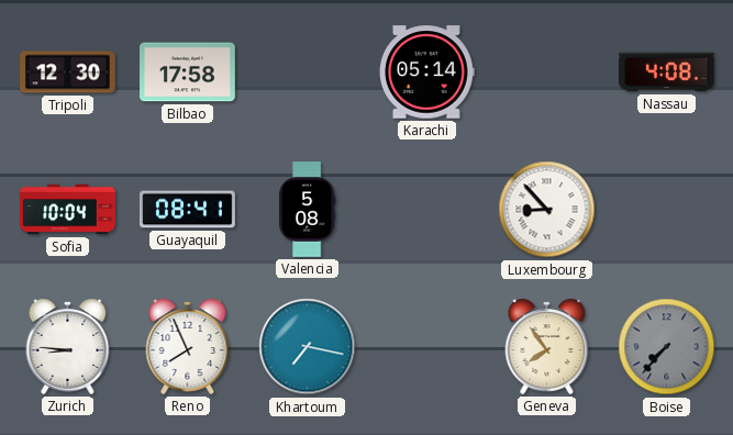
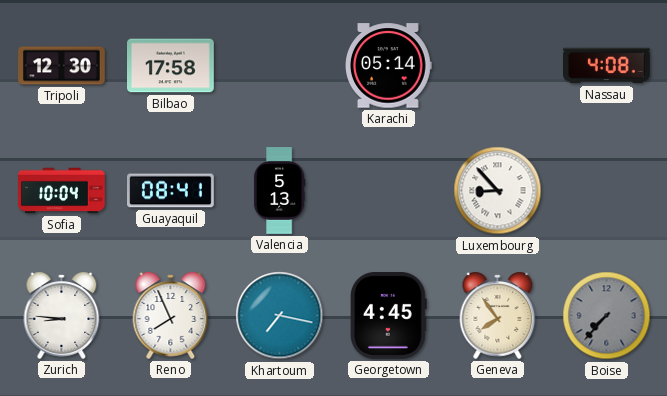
Valencia: 5:08 -> 5:13
Georgetown: none -> 4:45
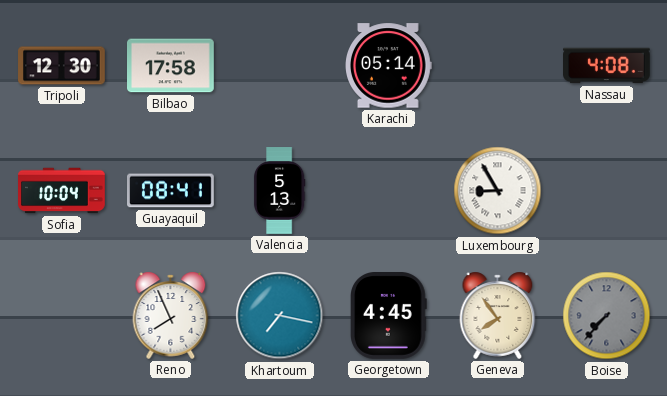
Luxembourg: 8:53 -> 8:55
Zurich: 8:46 -> none
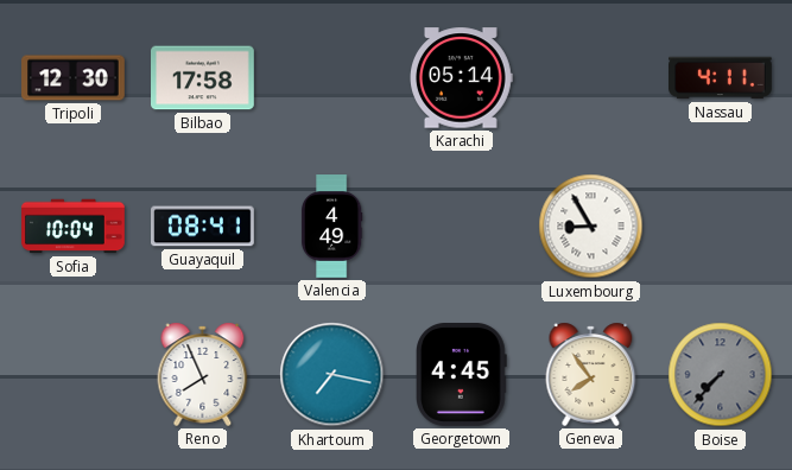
Nassau: 4:08 -> 4:11
Valencia: 5:13 -> 4:49
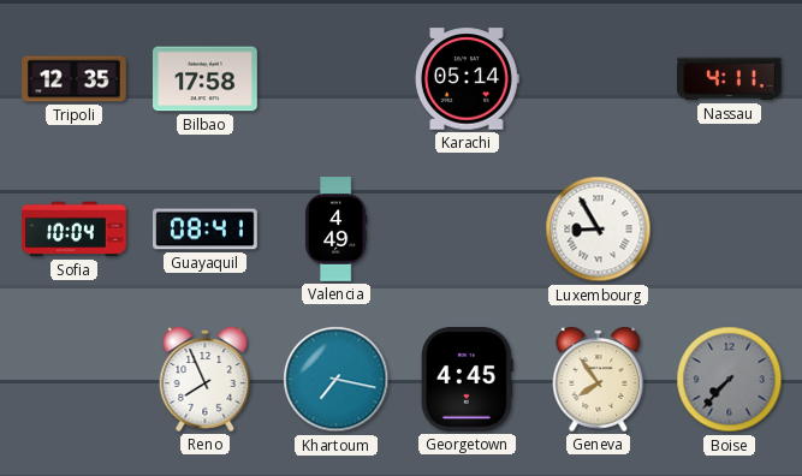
Tripoli: 12:30 -> 12:35
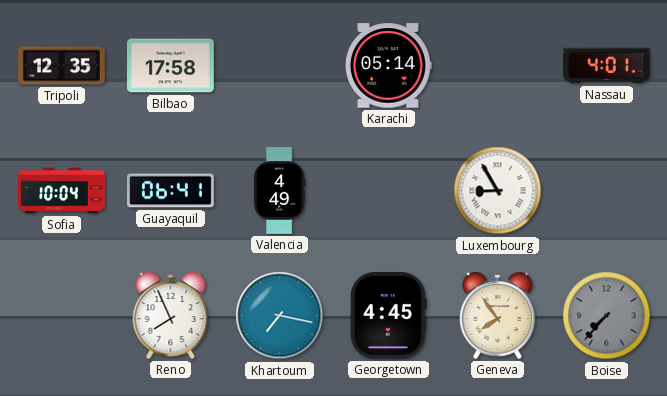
Nassau: 4:11 -> 4:01
Guayaquil: 08:41 -> 06:41
